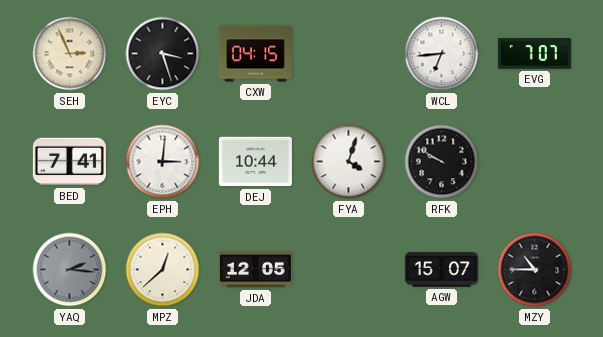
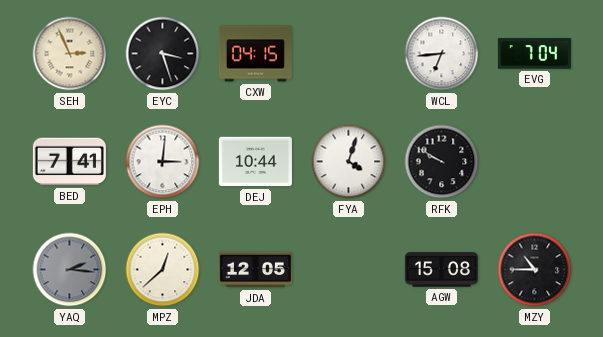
EVG: 7:07 -> 7:04
AGW: 15:07 -> 15:08
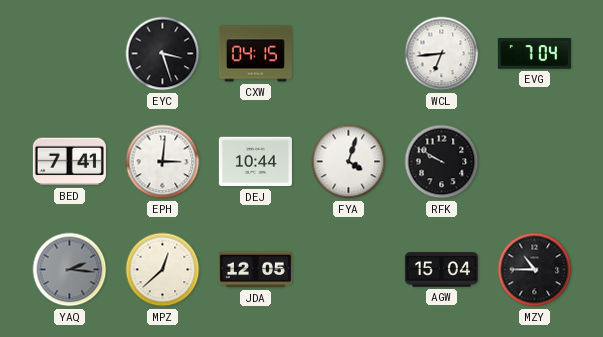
SEH: 2:56 -> none
AGW: 15:08 -> 15:04
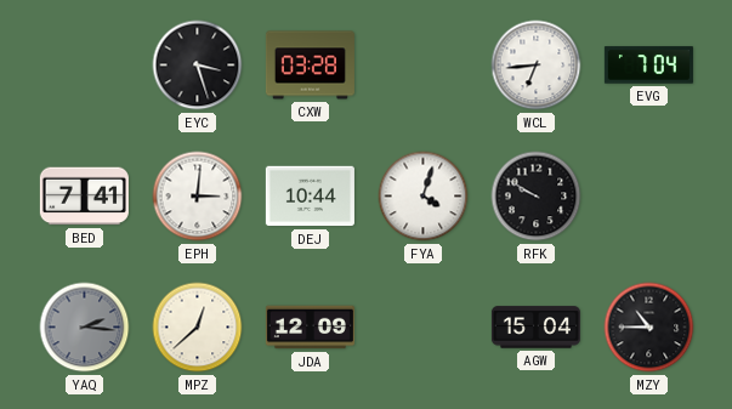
CXW: 04:15 -> 03:28
JDA: 12:05 -> 12:09
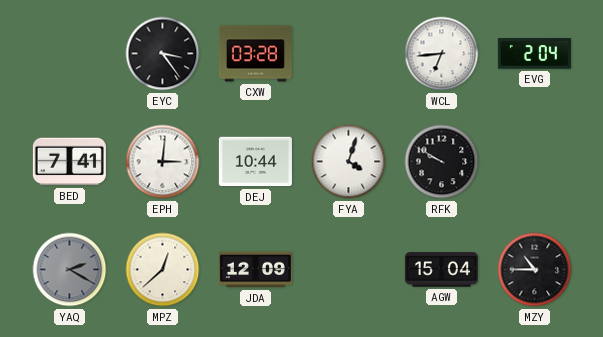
EYC: 3:27 -> 3:24
EVG: 7:04 -> 2:04
YAQ: 2:16 -> 2:20
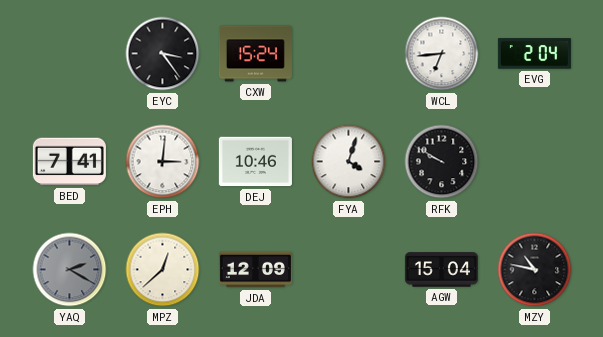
CXW: 03:28 -> 15:24
DEJ: 10:44 -> 10:46
MZY: 10:45 -> 10:47
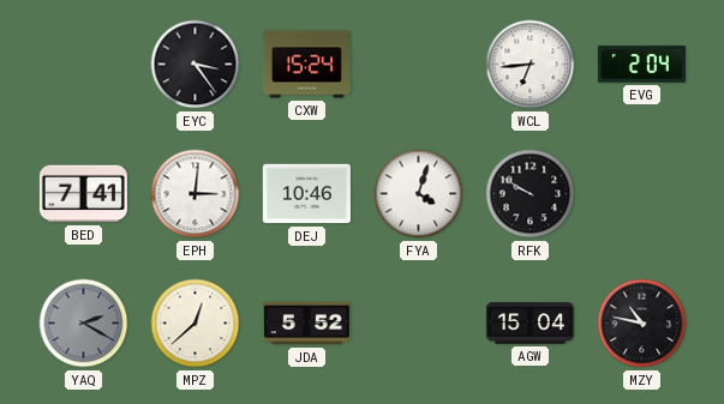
JDA: 12:09 -> 5:52
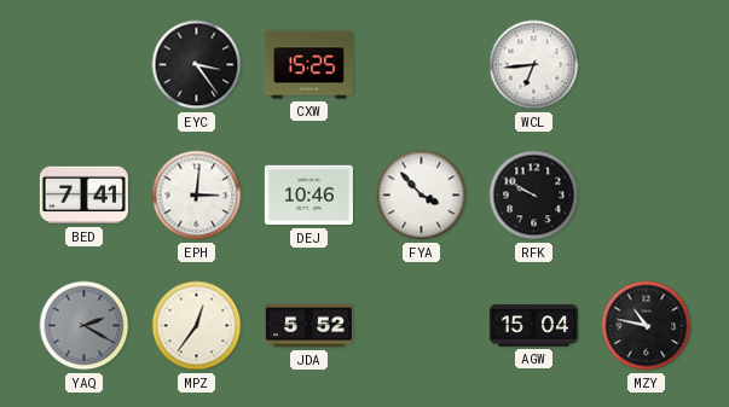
CXW: 15:24 -> 15:25
EVG: 2:04 -> none
FYA: 4:03 -> 3:53
MPZ: 12:38 -> 12:36
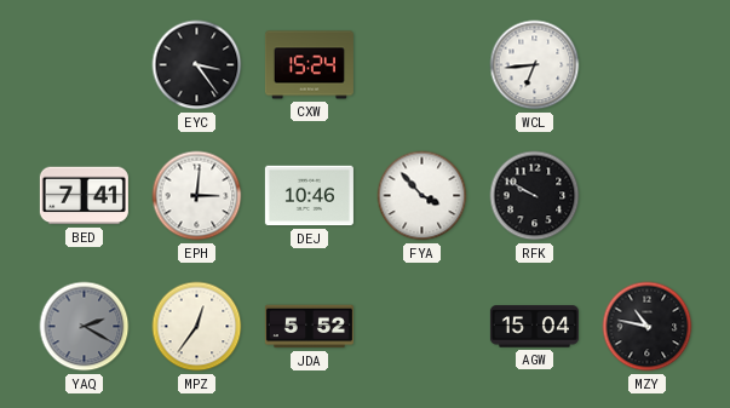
CXW: 15:25 -> 15:24
